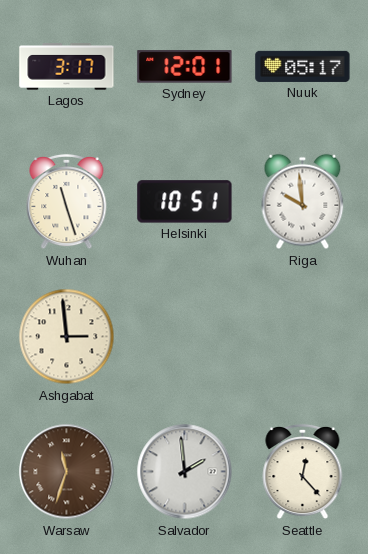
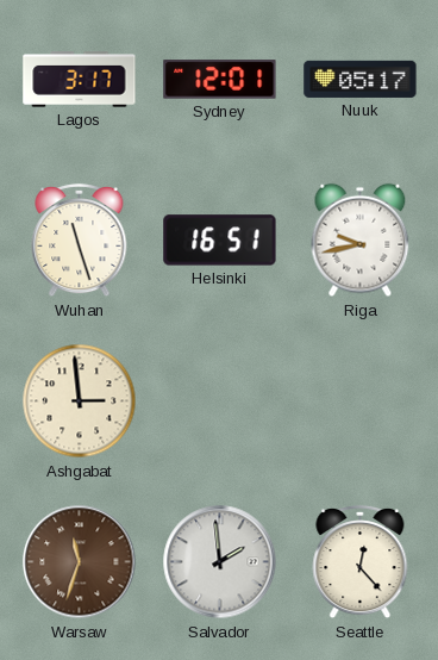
Helsinki: 10:51 -> 16:51
Riga: 9:59 -> 9:43
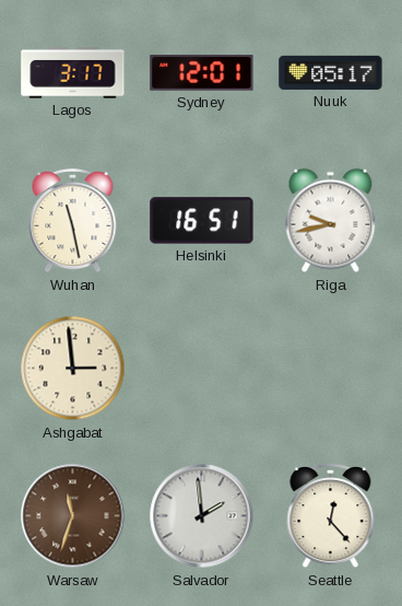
Wuhan: 11:27 -> 11:28
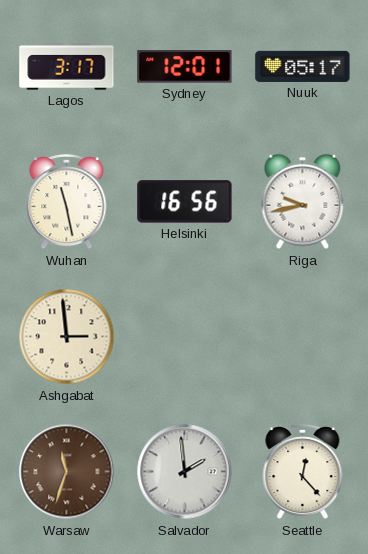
Helsinki: 16:51 -> 16:56
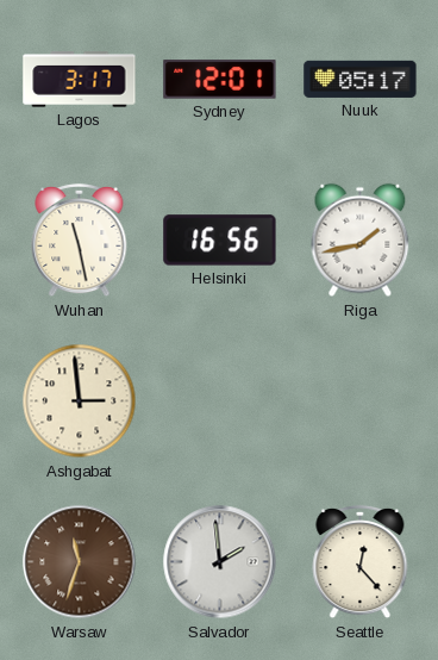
Riga: 9:43 -> 1:43
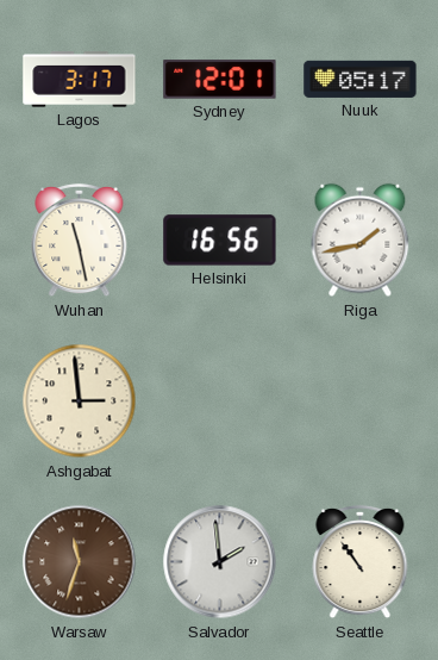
Seattle: 12:23 -> 10:54
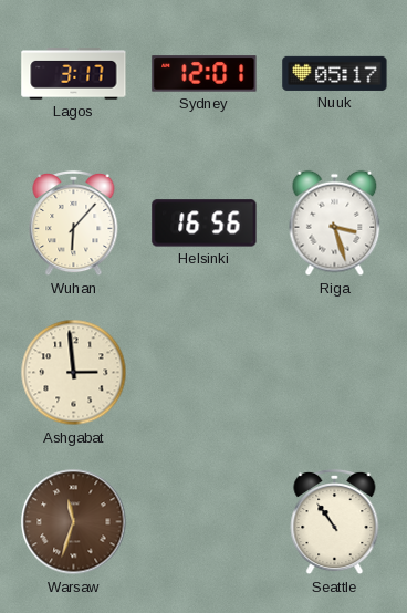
Wuhan: 11:28 -> 6:07
Riga: 1:43 -> 3:27
Salvador: 1:59 -> none
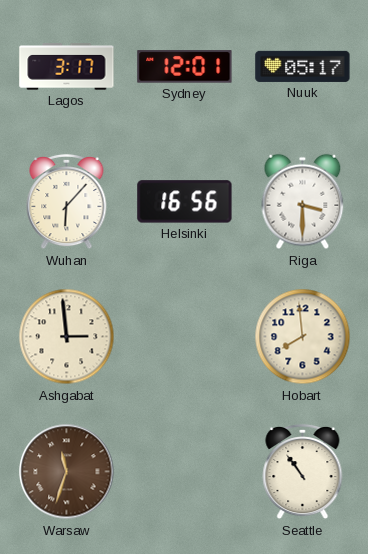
Riga: 3:27 -> 3:30
Hobart: none -> 7:59
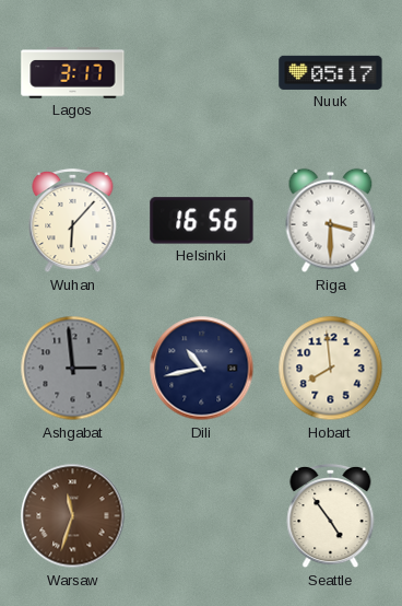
Sydney: 12:01 -> none
Ashgabat dial: cream -> grey
Dili: none -> 10:43
Seattle: 10:54 -> 4:54
